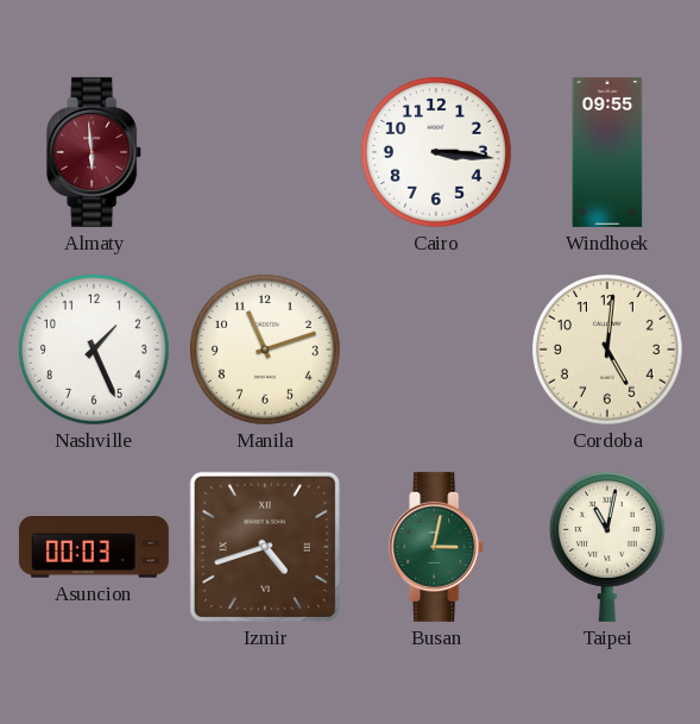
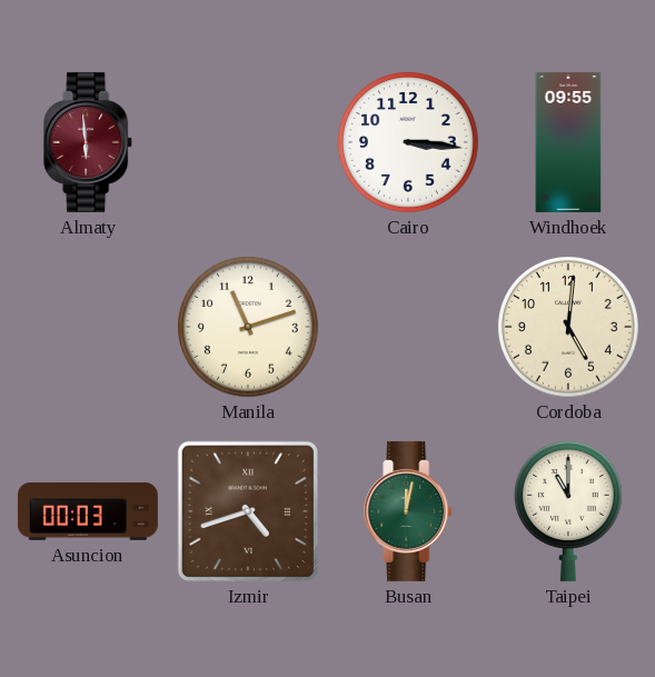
Nashville: 1:26 -> none
Busan: 3:02 -> 12:02
Taipei: 11:02 -> 11:00
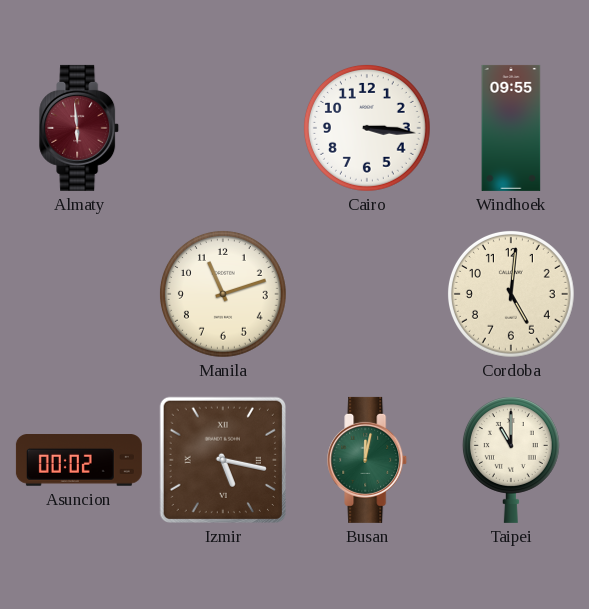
Asuncion: 00:03 -> 00:02
Izmir: 4:42 -> 5:17
